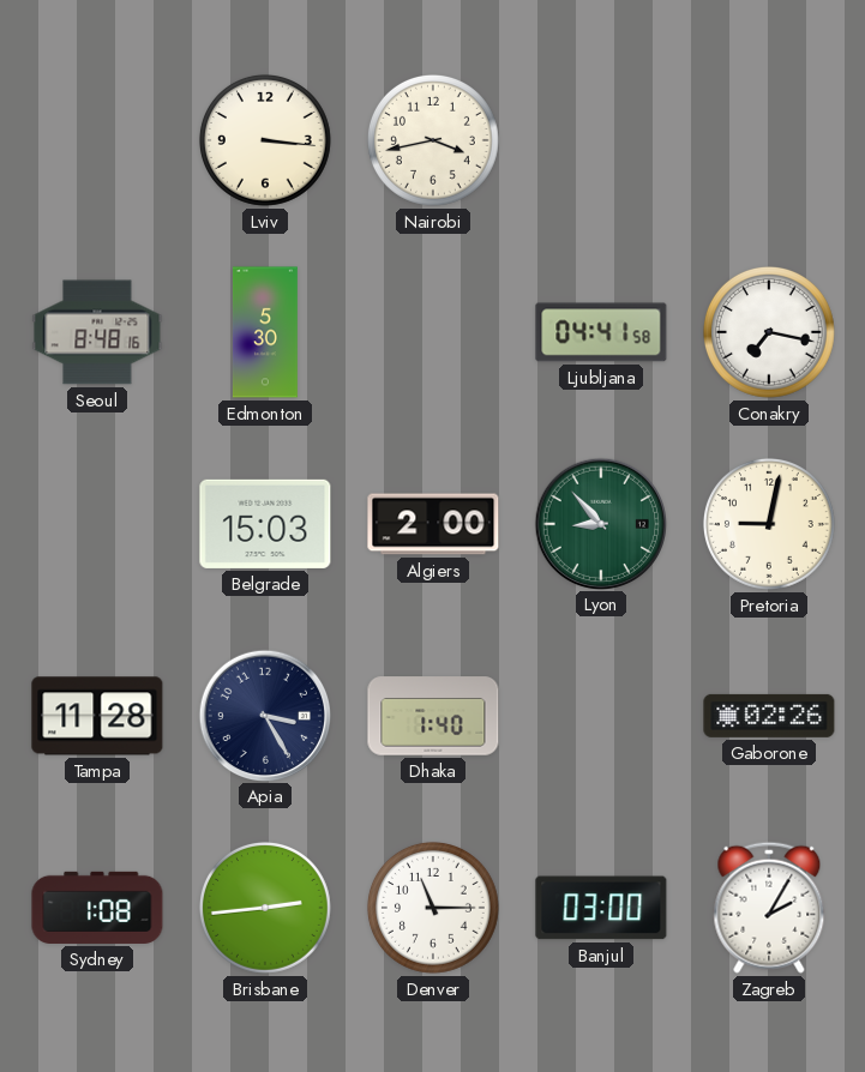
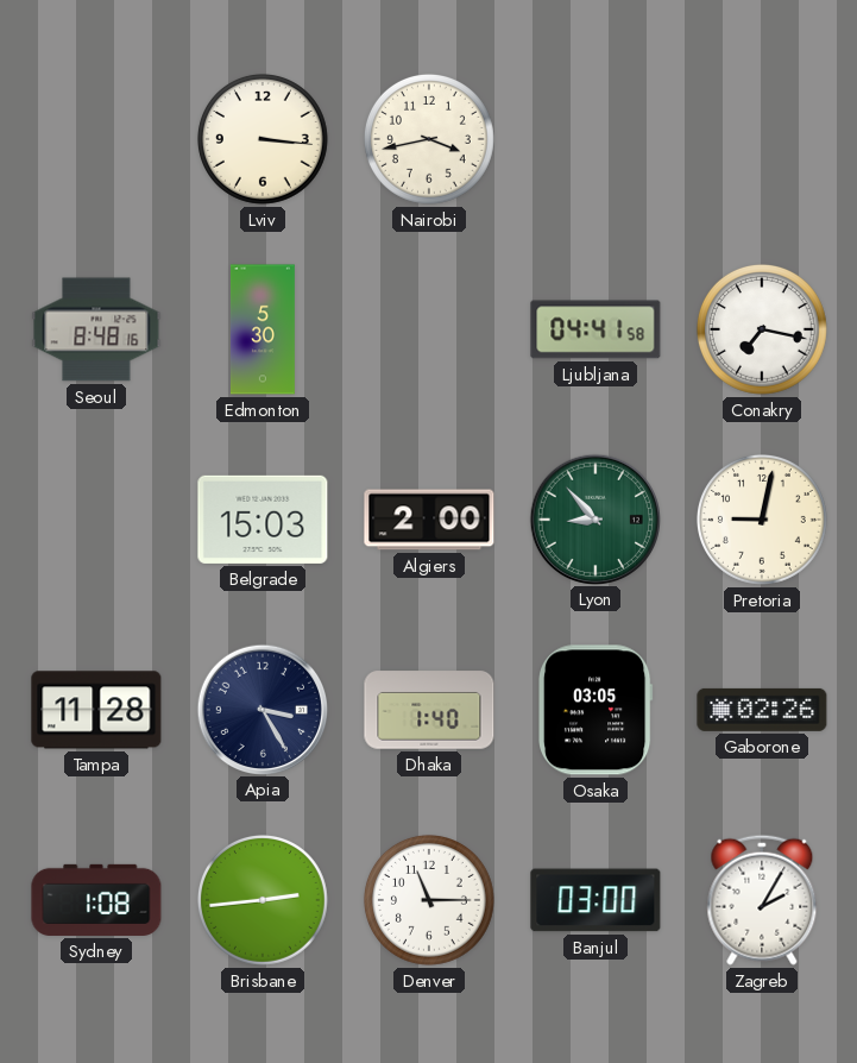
Osaka: none -> 03:05
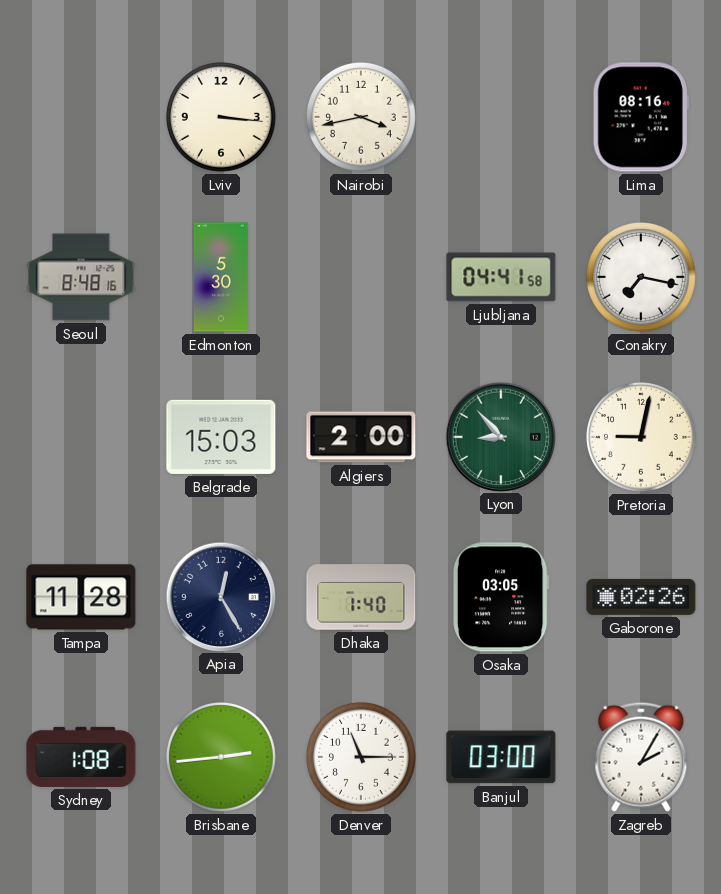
Lima: none -> 08:16
Apia: 3:25 -> 12:25
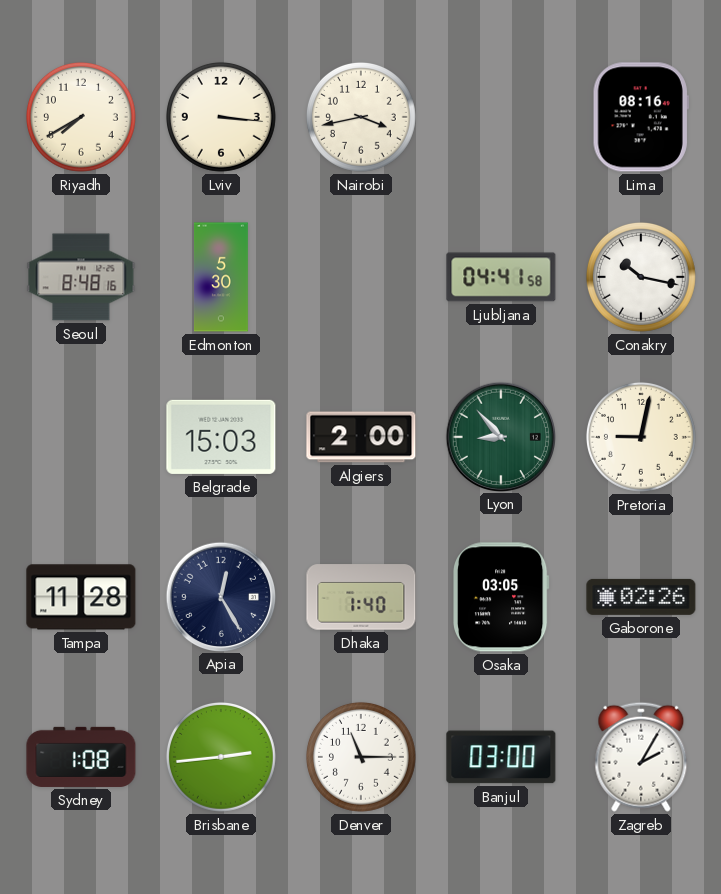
Riyadh: none -> 7:40
Conakry: 7:17 -> 10:17
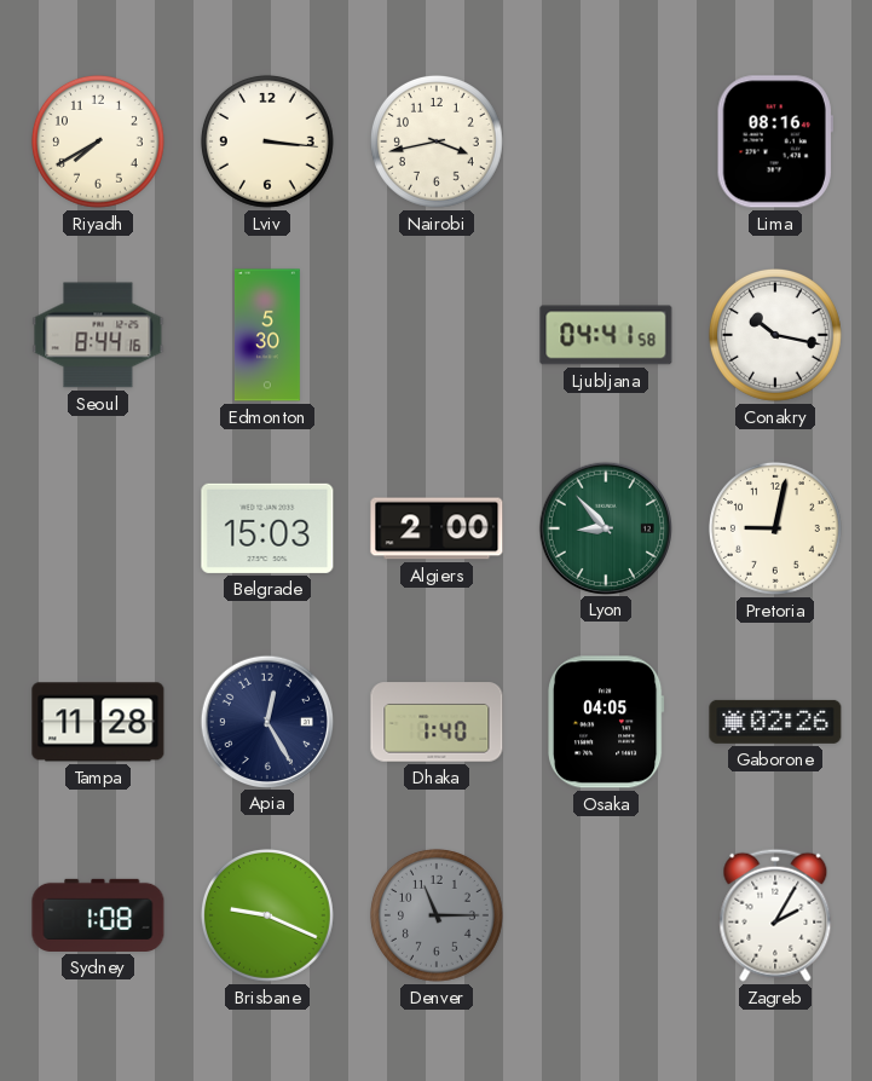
Seoul: 8:48 -> 8:44
Osaka: 03:05 -> 04:05
Brisbane: 2:44 -> 9:19
Denver dial: white -> grey
Banjul: 03:00 -> none
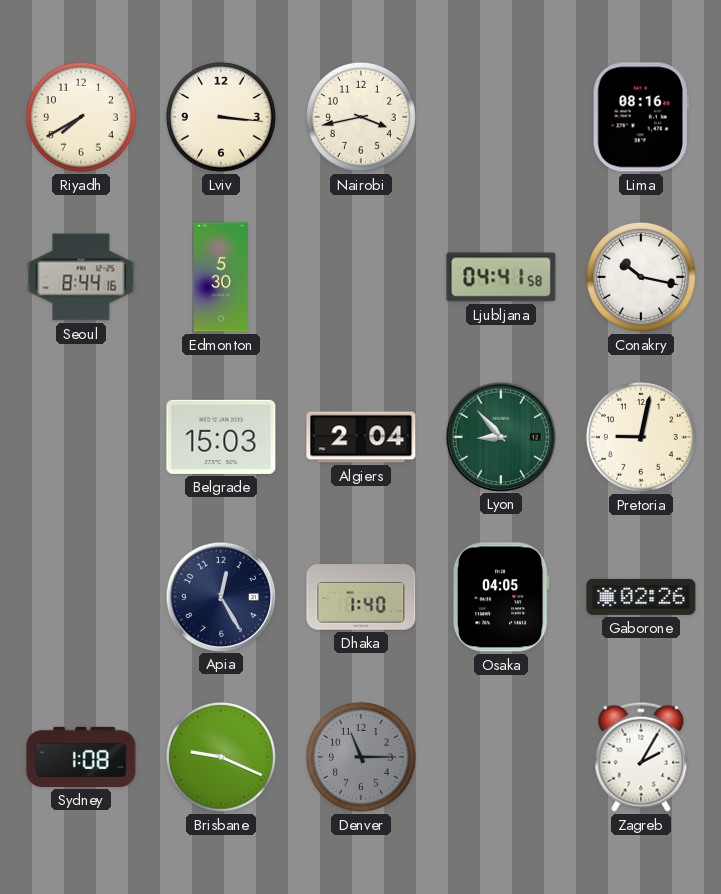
Algiers: 2:00 -> 2:04
Tampa: 11:28 -> none
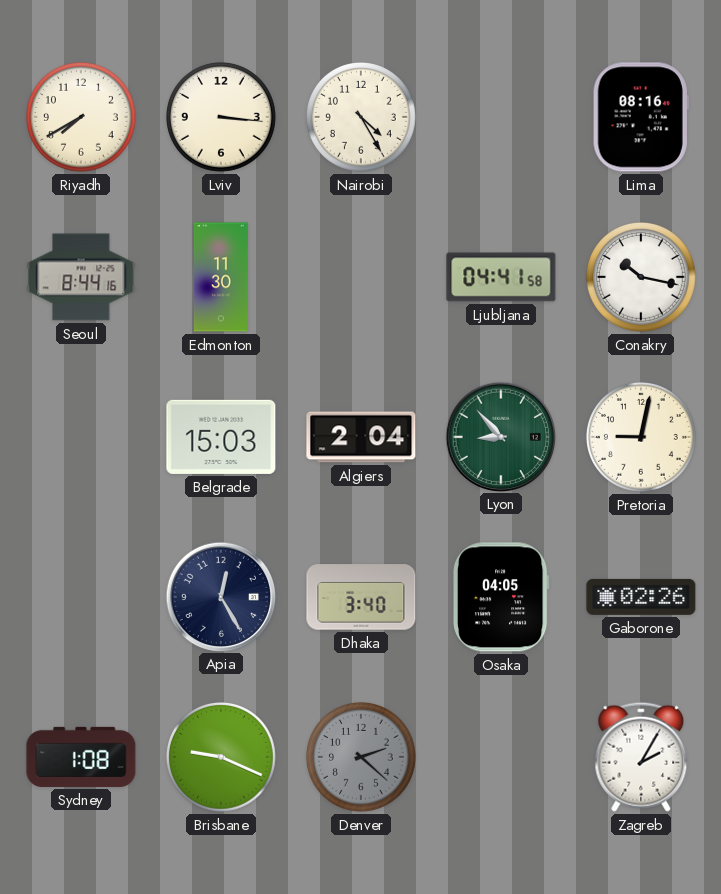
Nairobi: 3:43 -> 4:25
Edmonton: 5:30 -> 11:30
Dhaka: 1:40 -> 3:40
Denver: 11:15 -> 2:22
